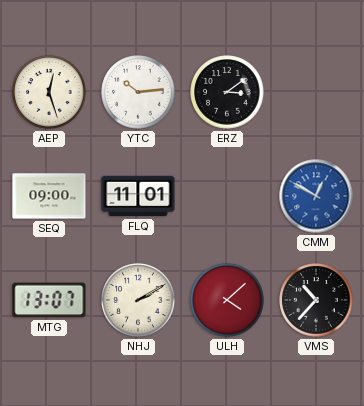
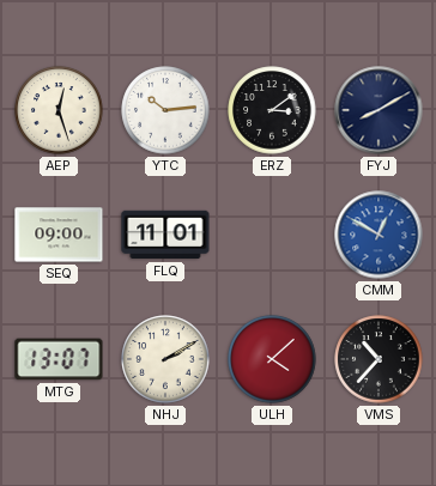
FYJ: none -> 8:10
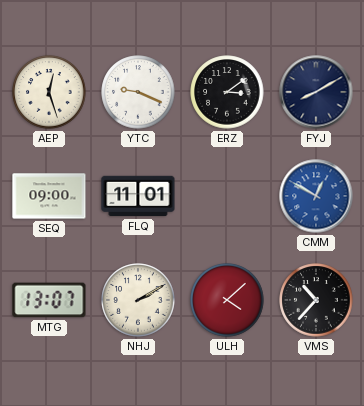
YTC: 10:14 -> 9:19
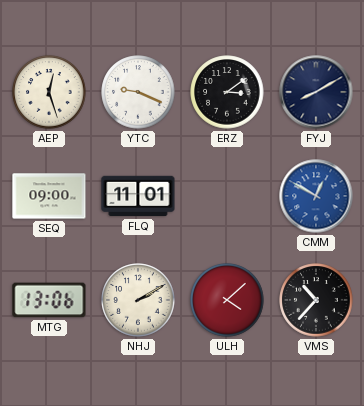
MTG: 13:07 -> 13:06
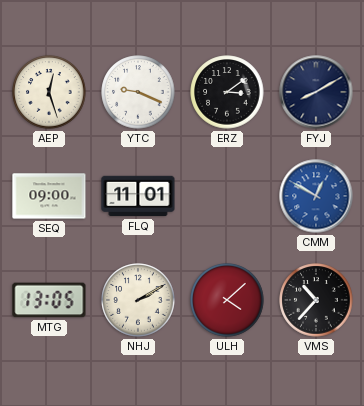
MTG: 13:06 -> 13:05
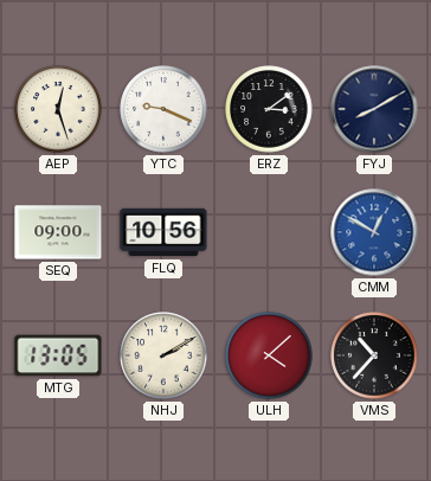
FLQ: 11:01 -> 10:56
